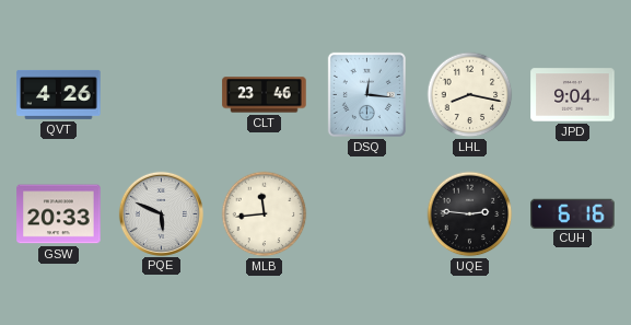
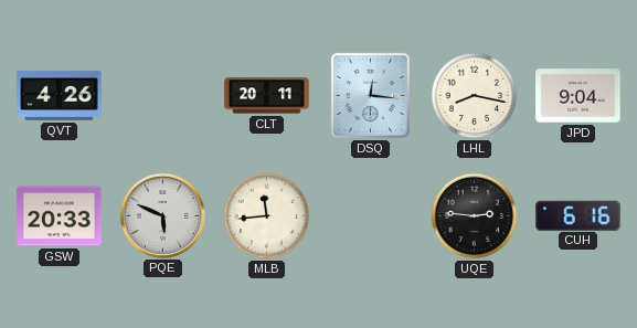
CLT: 23:46 -> 20:11
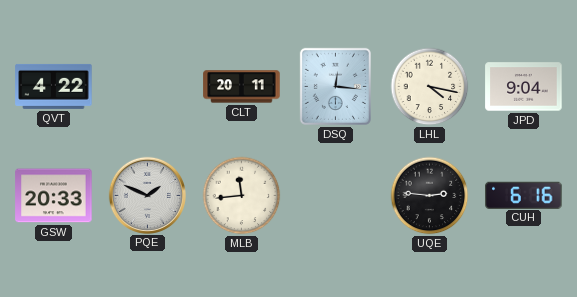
QVT: 4:26 -> 4:22
LHL: 8:17 -> 4:17
PQE: 5:49 -> 1:49
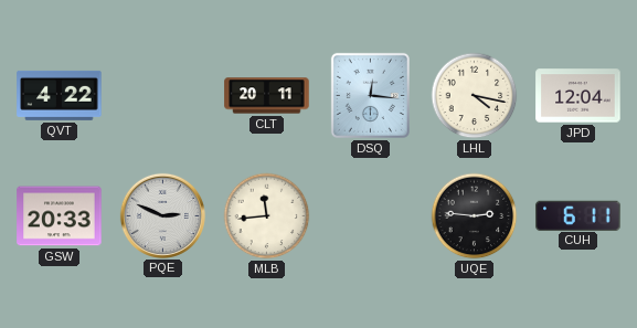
JPD: 9:04 -> 12:04
PQE: 1:49 -> 2:49
CUH: 6:16 -> 6:11
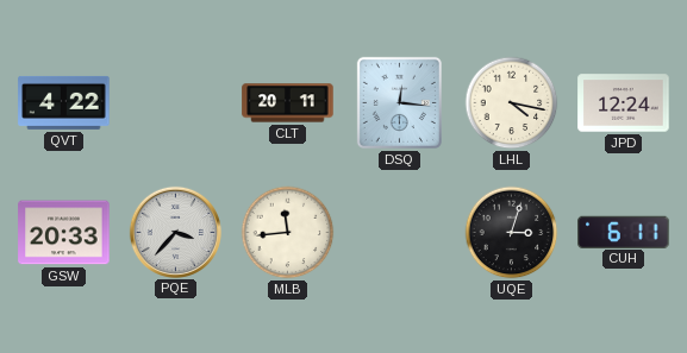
JPD: 12:04 -> 12:24
PQE: 2:49 -> 3:37
UQE: 2:46 -> 3:03
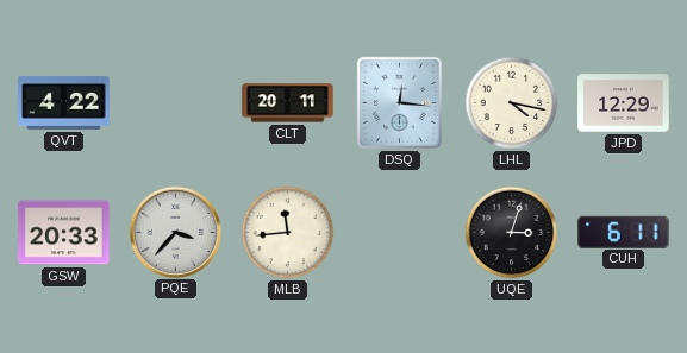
JPD: 12:24 -> 12:29
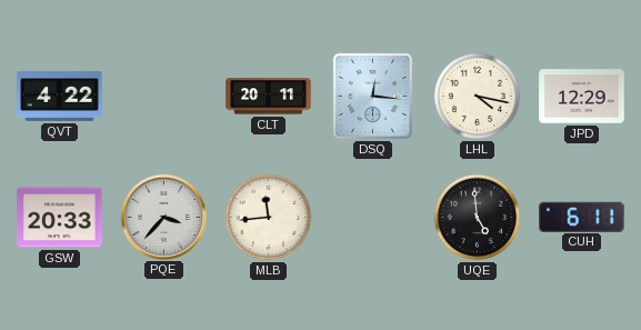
UQE: 3:03 -> 4:59
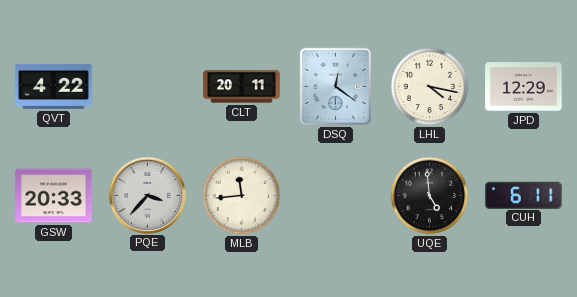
DSQ: 12:16 -> 12:21
